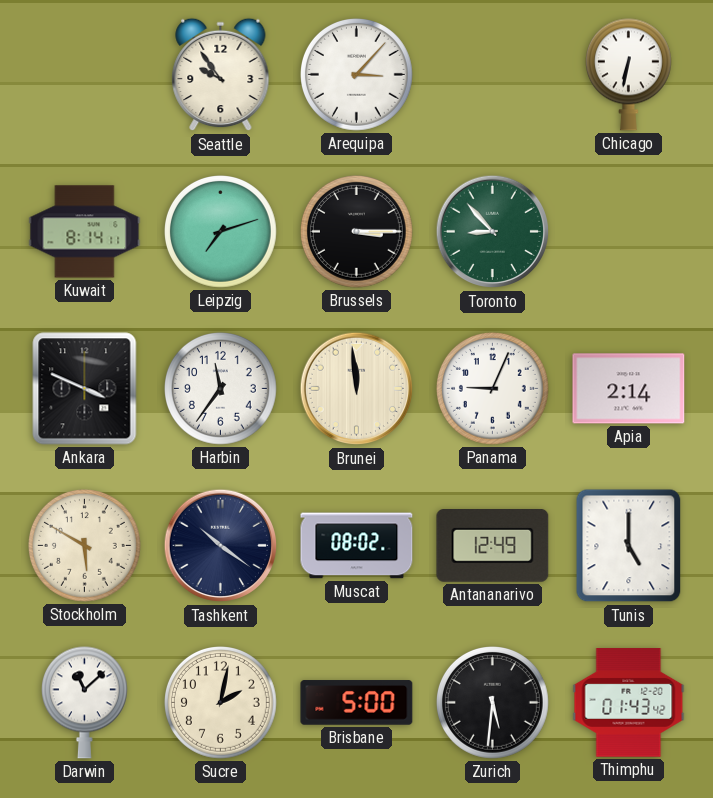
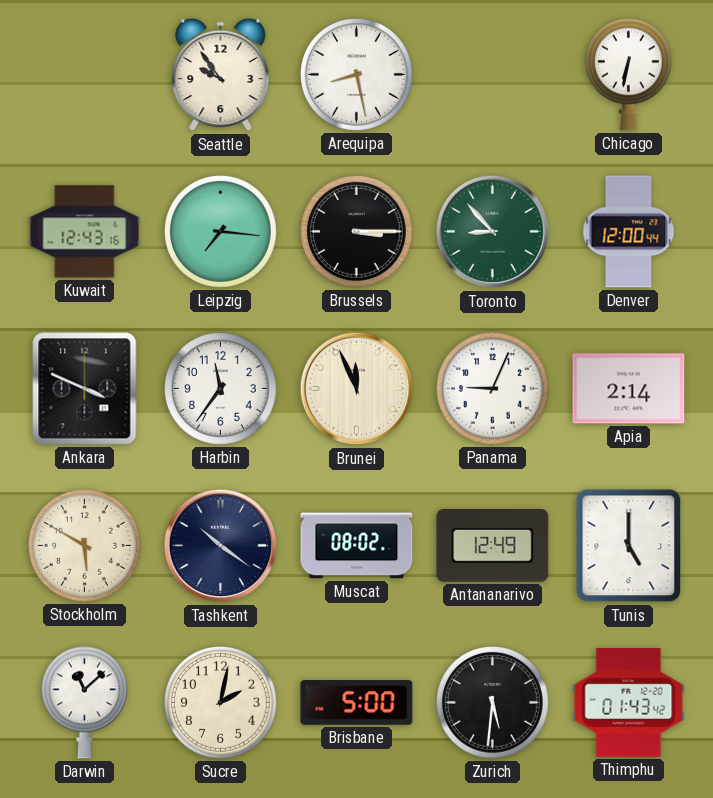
Arequipa: 3:07 -> 8:28
Kuwait: 8:14 -> 12:43
Leipzig: 7:12 -> 7:16
Denver: none -> 12:00
Brunei: 11:59 -> 11:56
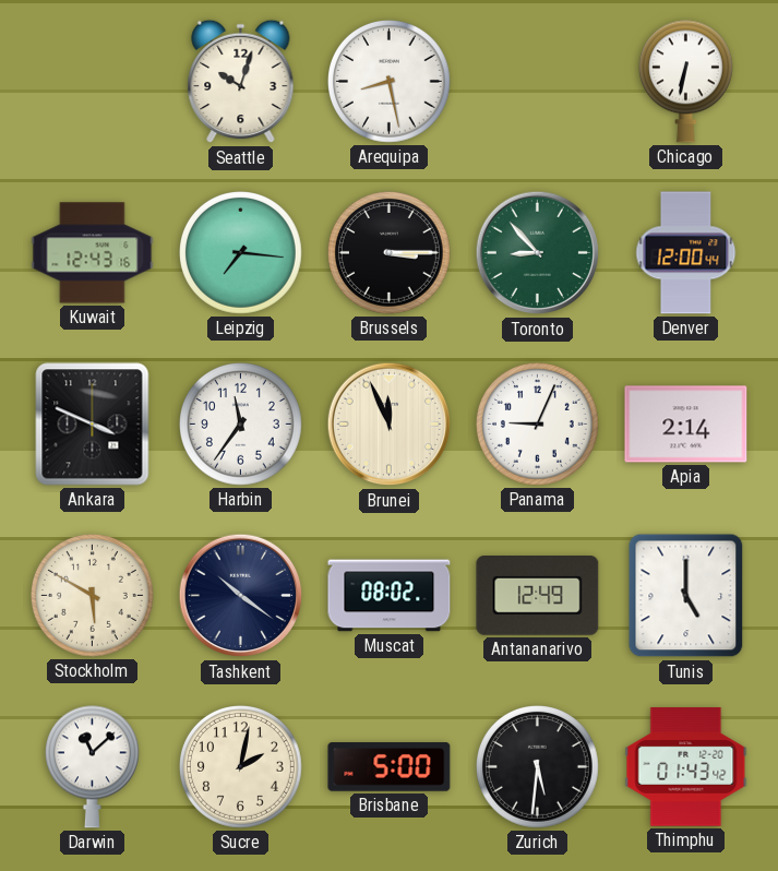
Seattle: 9:54 -> 10:03
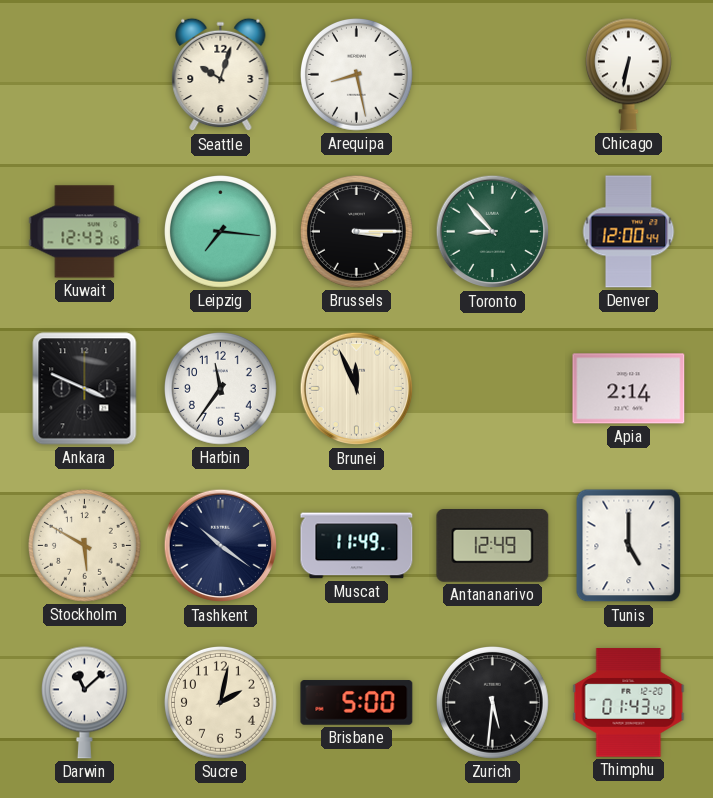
Panama: 9:04 -> none
Muscat: 08:02 -> 11:49
